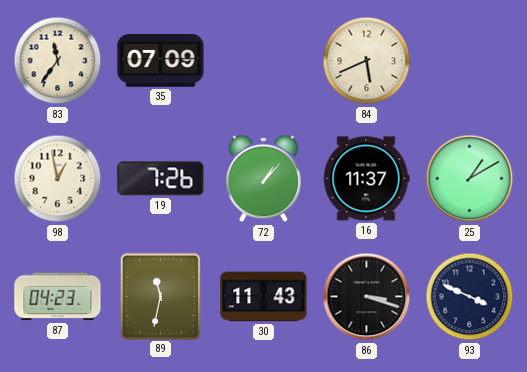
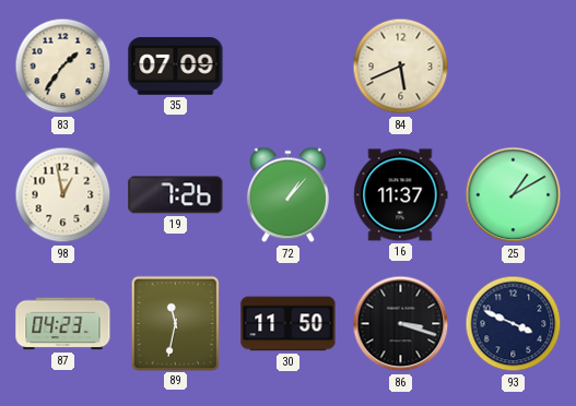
83: 11:36 -> 1:36
30: 11:43 -> 11:50
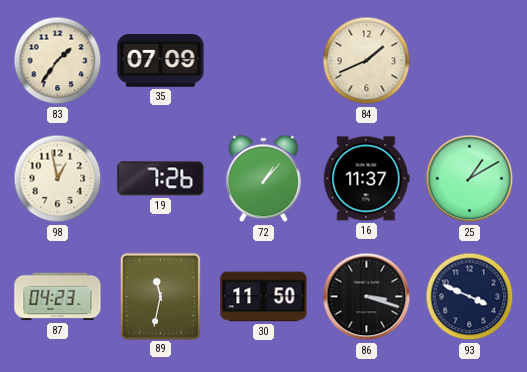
84: 5:41 -> 1:41
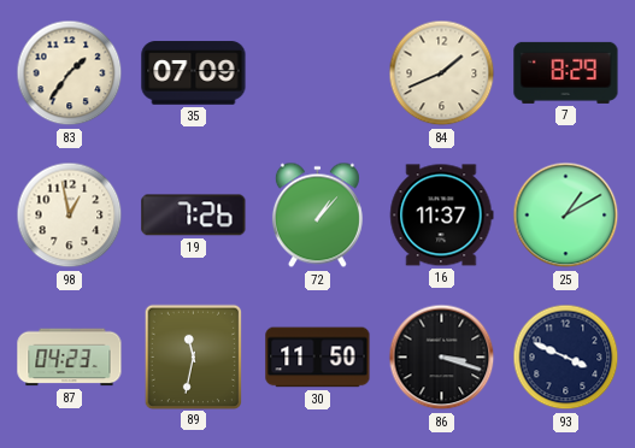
7: none -> 8:29
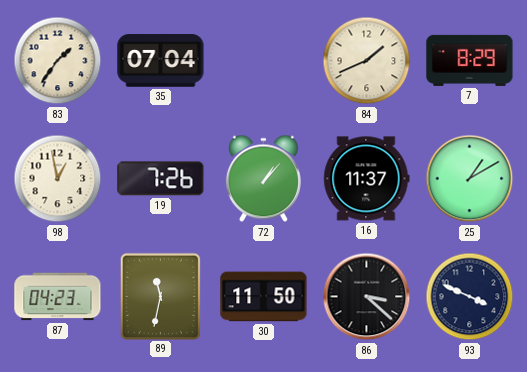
35: 07:09 -> 07:04
86: 3:18 -> 3:22
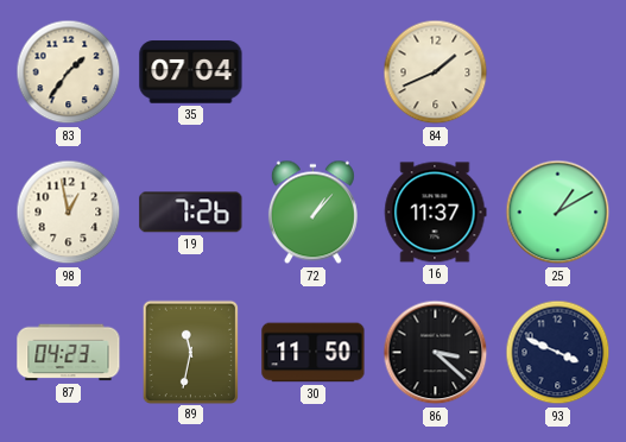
7: 8:29 -> none
